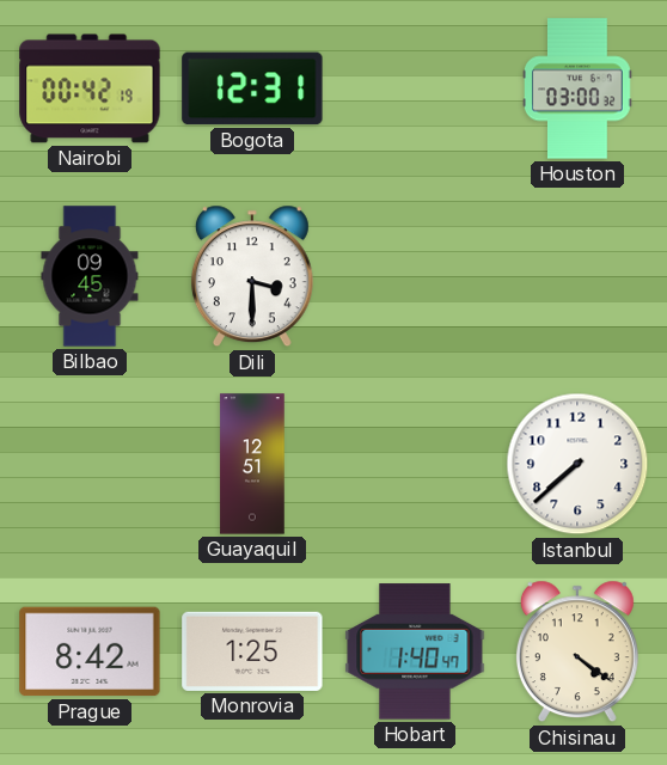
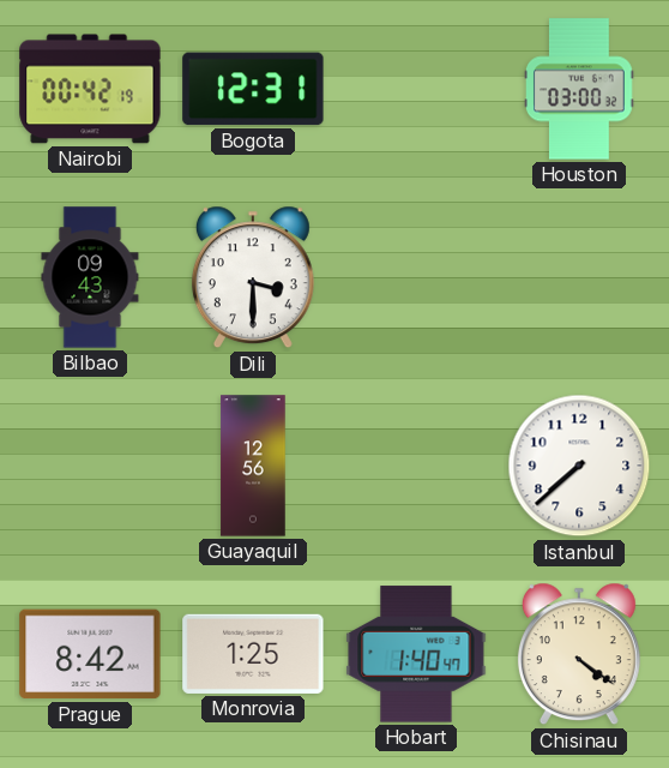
Bilbao: 09:45 -> 09:43
Guayaquil: 12:51 -> 12:56
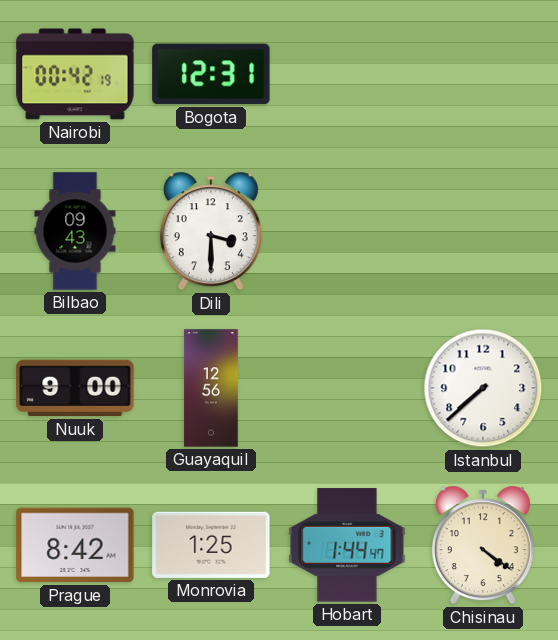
Houston: 03:00 -> none
Nuuk: none -> 9:00
Hobart: 1:40 -> 1:44
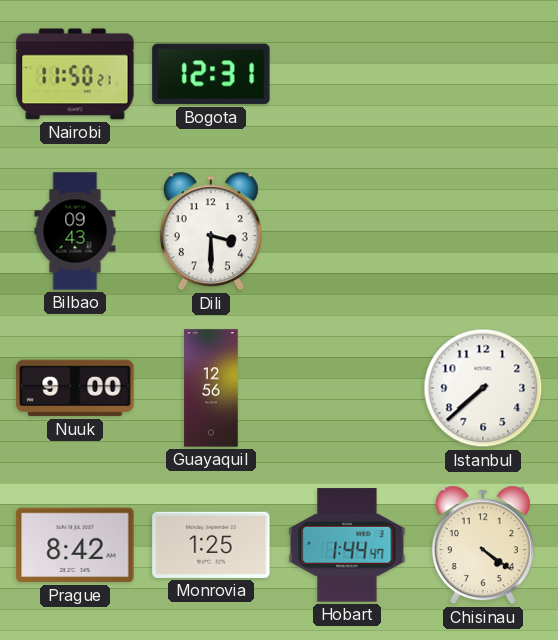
Nairobi: 00:42 -> 11:50
